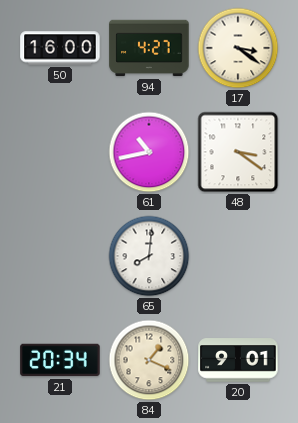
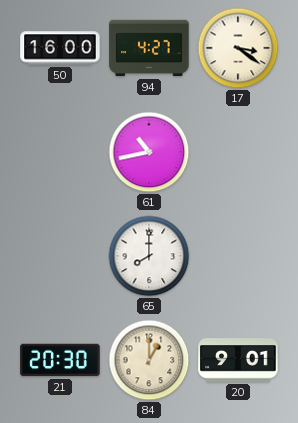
48: 3:21 -> none
65: 8:01 -> 8:00
21: 20:34 -> 20:30
84: 1:19 -> 1:00
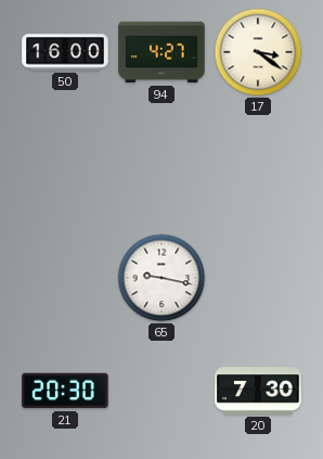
61: 10:43 -> none
65: 8:00 -> 9:17
84: 1:00 -> none
20: 9:01 -> 7:30
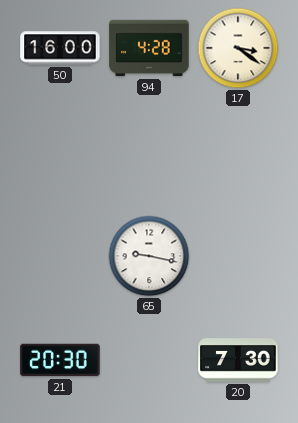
94: 4:27 -> 4:28
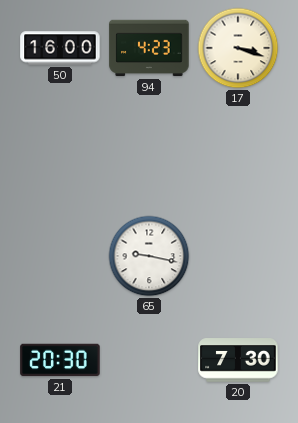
94: 4:28 -> 4:23
17: 3:21 -> 3:18
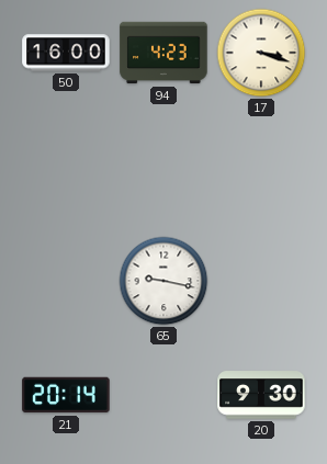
21: 20:30 -> 20:14
20: 7:30 -> 9:30
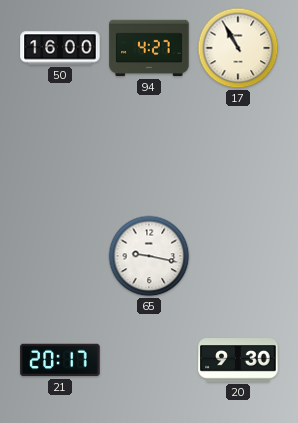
94: 4:23 -> 4:27
17: 3:18 -> 10:55
21: 20:14 -> 20:17
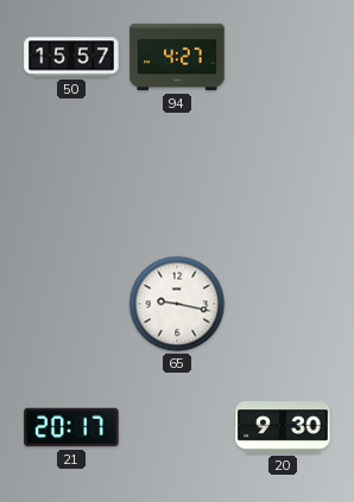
50: 16:00 -> 15:57
17: 10:55 -> none
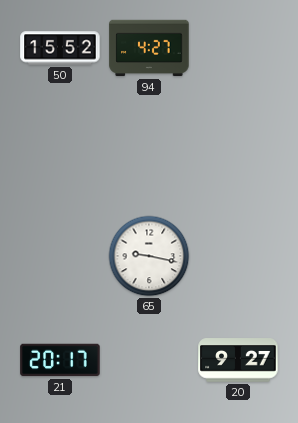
50: 15:57 -> 15:52
20: 9:30 -> 9:27
